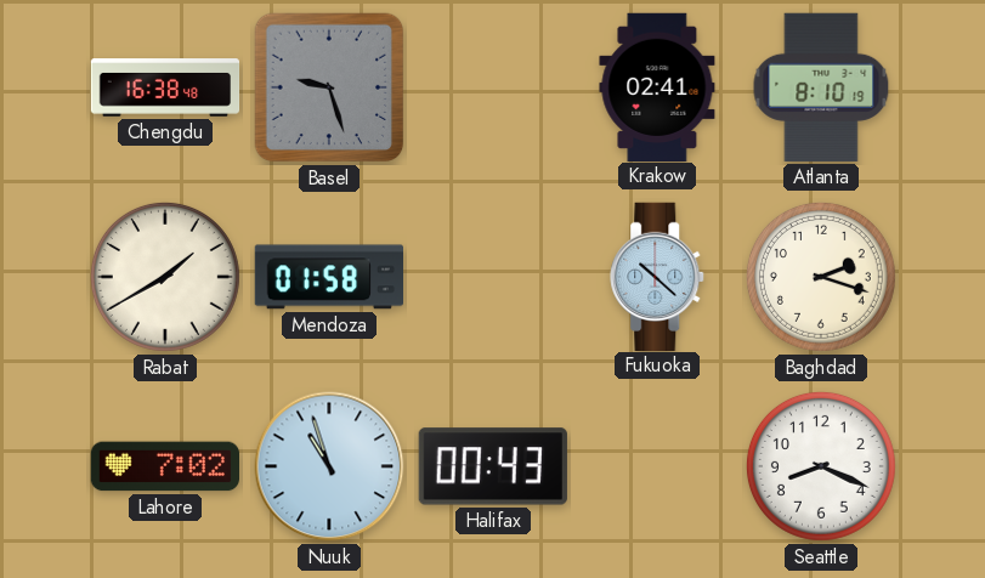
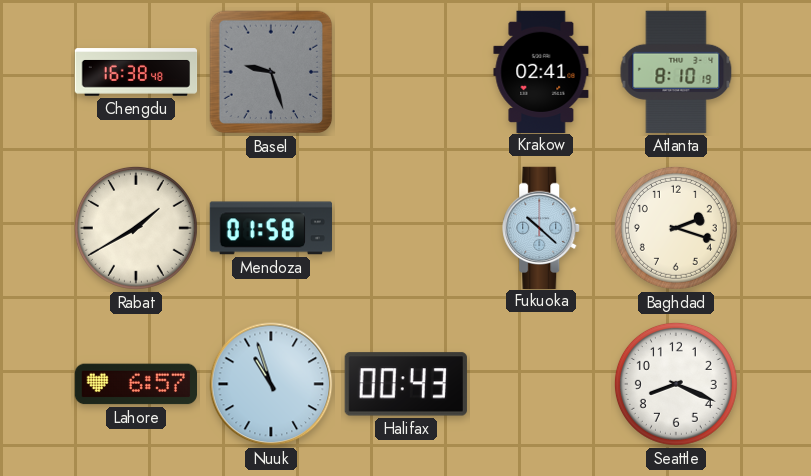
Lahore: 7:02 -> 6:57
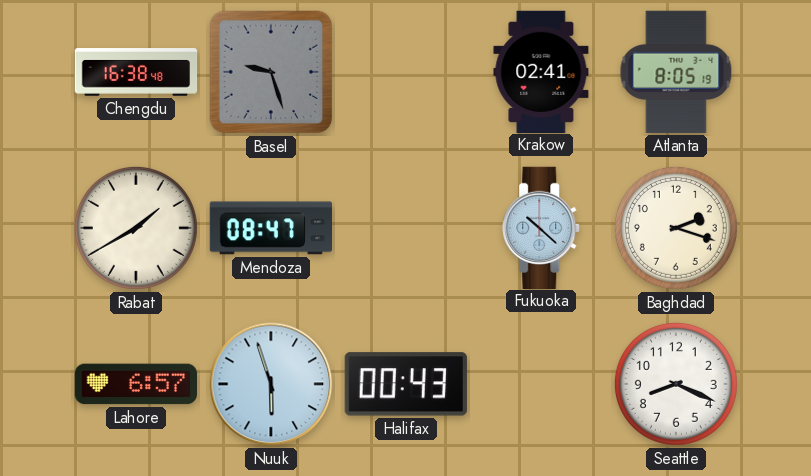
Atlanta: 8:10 -> 8:05
Mendoza: 01:58 -> 08:47
Nuuk: 10:57 -> 5:57
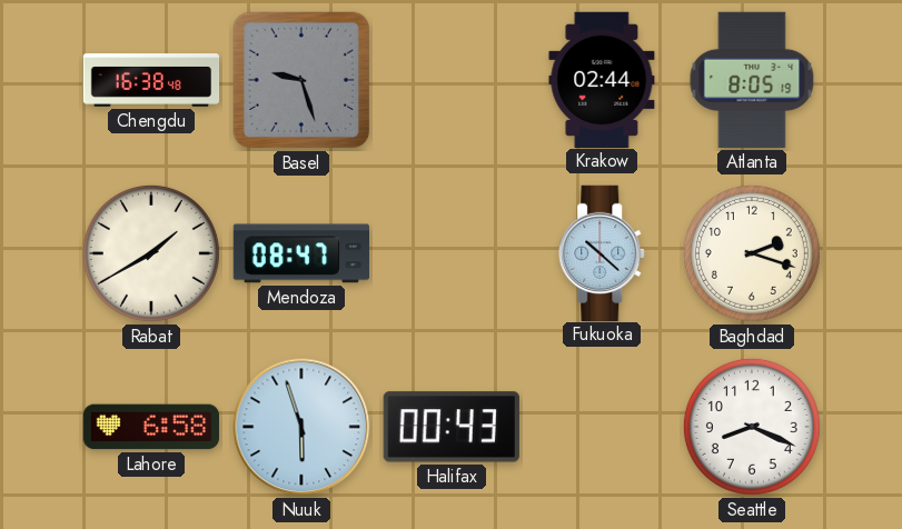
Krakow: 02:41 -> 02:44
Lahore: 6:57 -> 6:58
